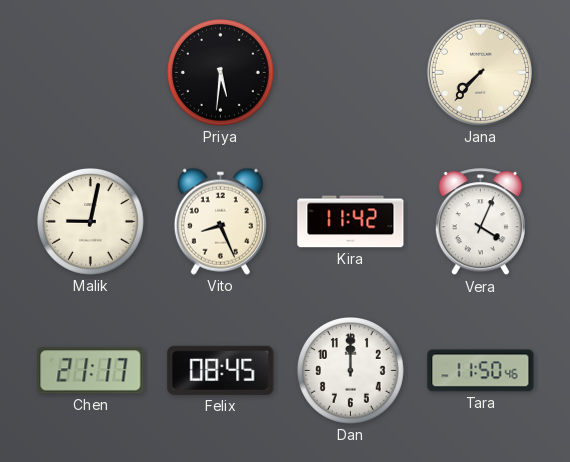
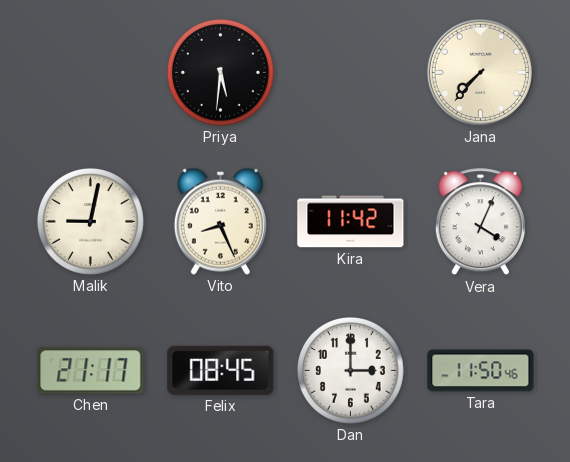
Dan: 12:00 -> 3:00
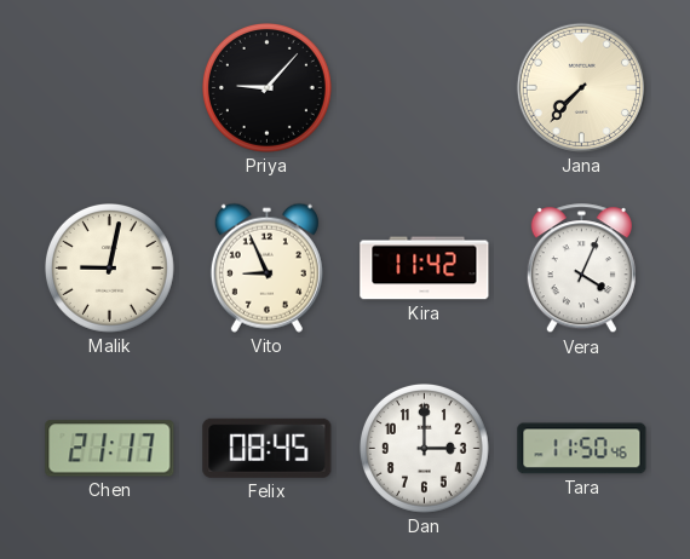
Priya: 5:31 -> 9:07
Vito: 8:26 -> 8:56
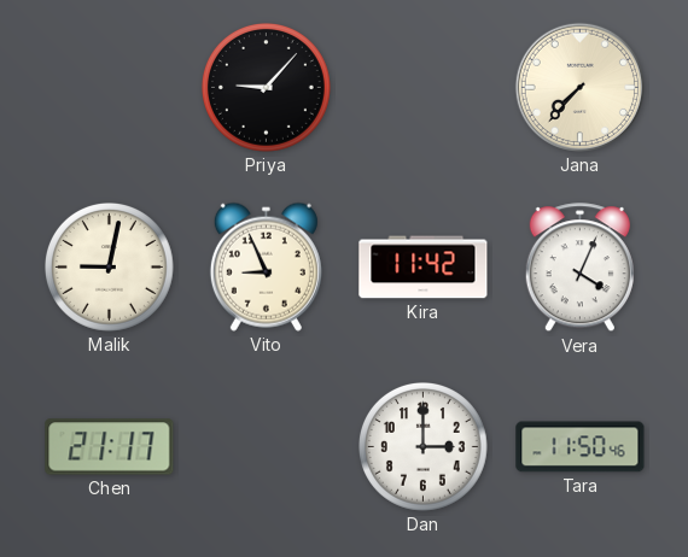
Felix: 08:45 -> none
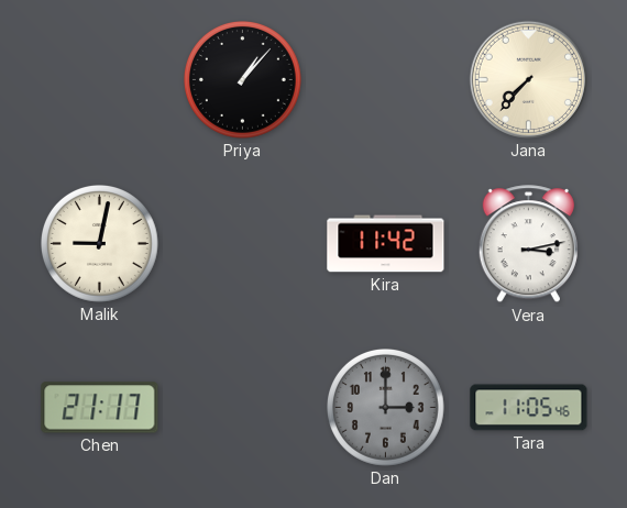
Priya: 9:07 -> 1:07
Vito: 8:56 -> none
Vera: 4:04 -> 3:13
Dan dial: white -> grey
Tara: 11:50 -> 11:05
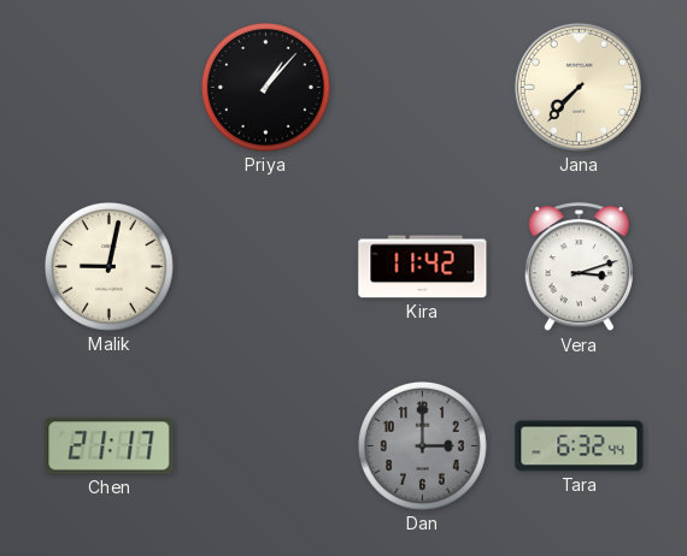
Vera: 3:13 -> 3:12
Tara: 11:05 -> 6:32
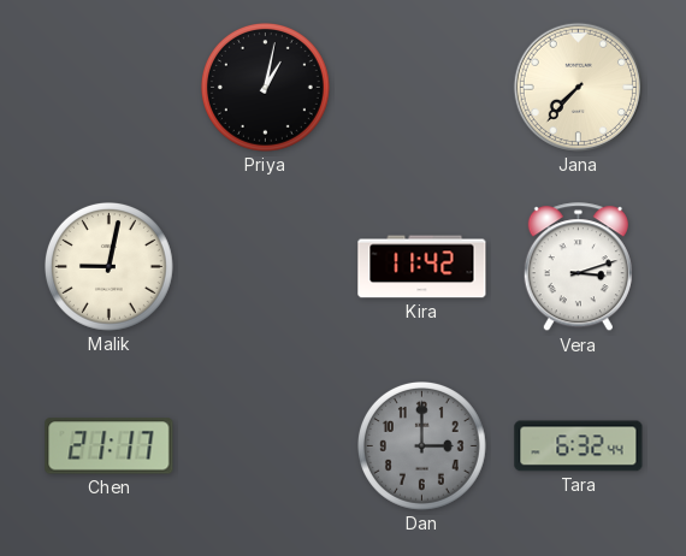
Priya: 1:07 -> 1:02
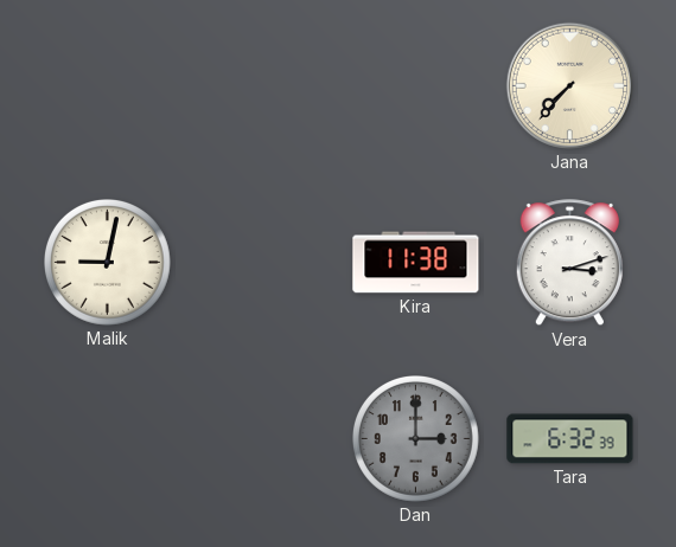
Priya: 1:02 -> none
Kira: 11:42 -> 11:38
Chen: 21:17 -> none
Tara: 6:32:44 -> 6:32:39
